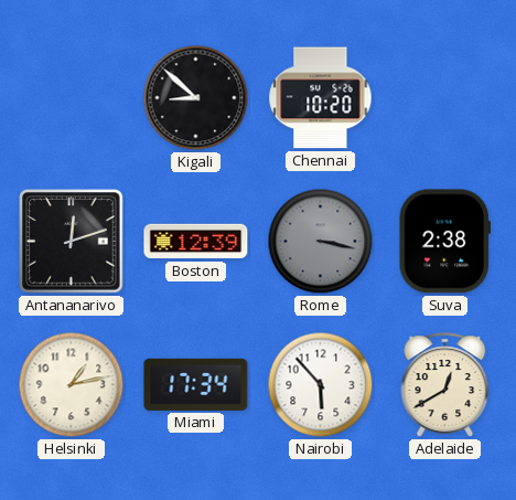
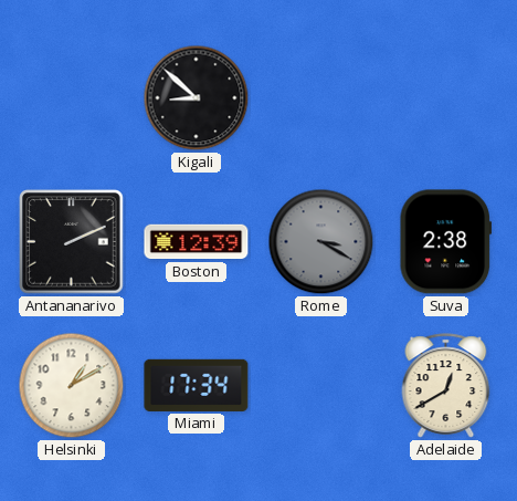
Chennai: 10:20 -> none
Antananarivo: 12:12 -> 2:11
Rome: 3:17 -> 3:20
Helsinki: 1:13 -> 1:10
Nairobi: 5:53 -> none
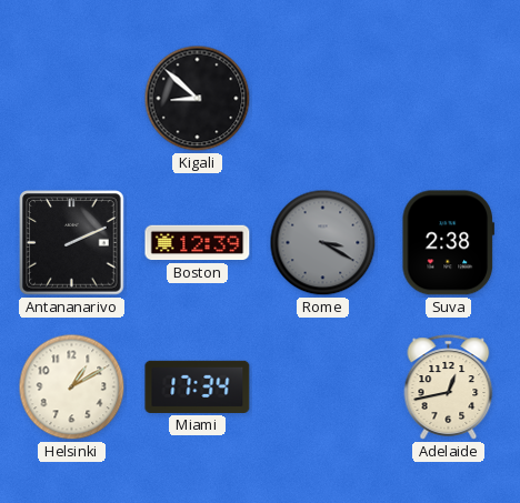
Adelaide: 12:40 -> 12:43
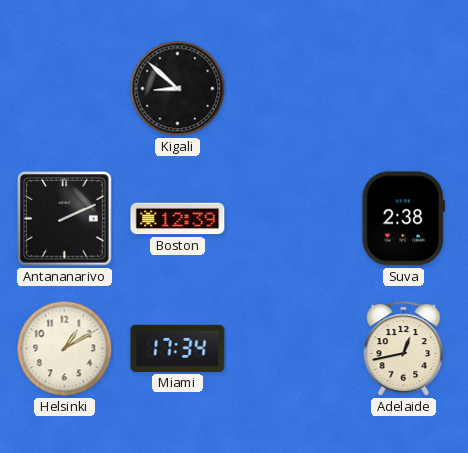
Rome: 3:20 -> none
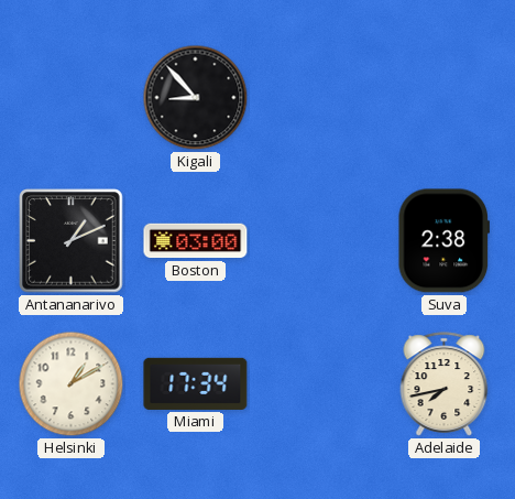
Kigali: 8:52 -> 8:53
Antananarivo: 2:11 -> 1:11
Boston: 12:39 -> 03:00
Adelaide: 12:43 -> 7:43
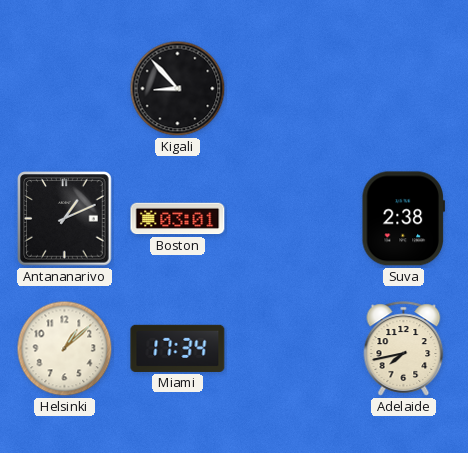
Boston: 03:00 -> 03:01
Helsinki: 1:10 -> 1:08
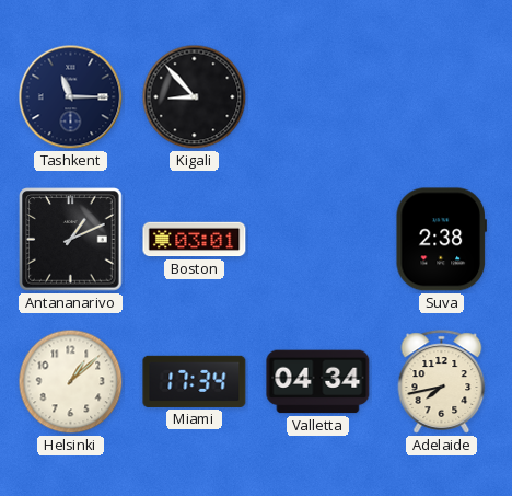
Tashkent: none -> 11:15
Valletta: none -> 04:34
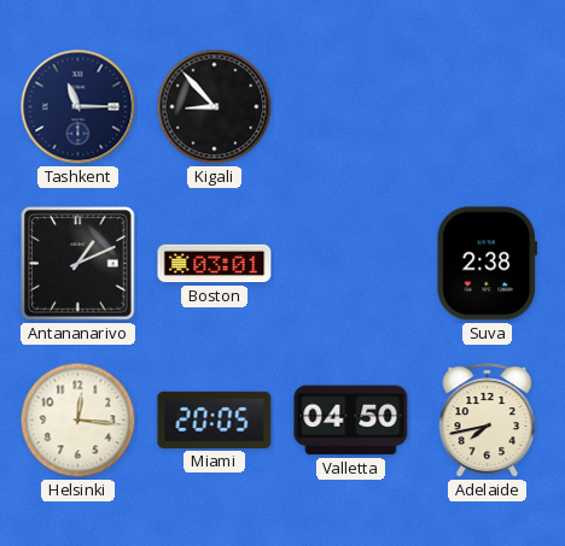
Helsinki: 1:08 -> 12:16
Miami: 17:34 -> 20:05
Valletta: 04:34 -> 04:50
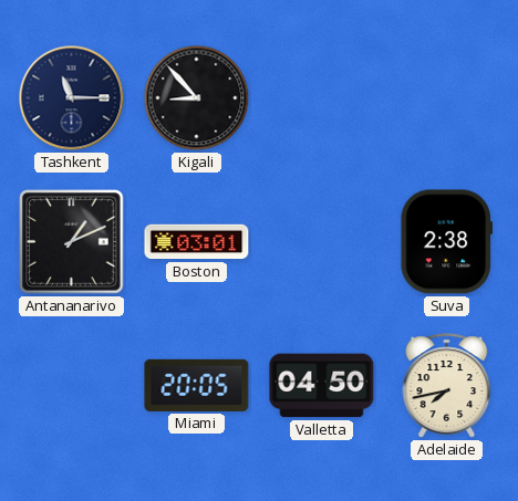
Helsinki: 12:16 -> none
